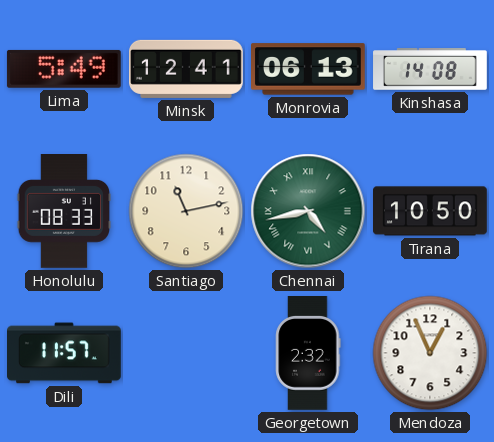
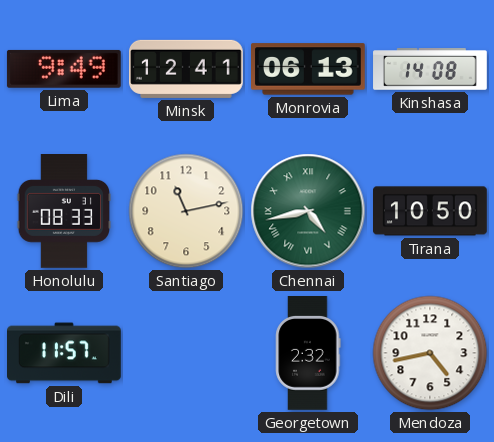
Lima: 5:49 -> 9:49
Mendoza: 12:56 -> 4:43
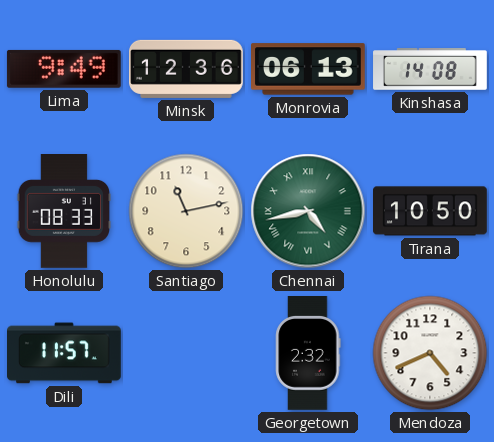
Minsk: 12:41 -> 12:36
Mendoza: 4:43 -> 4:41
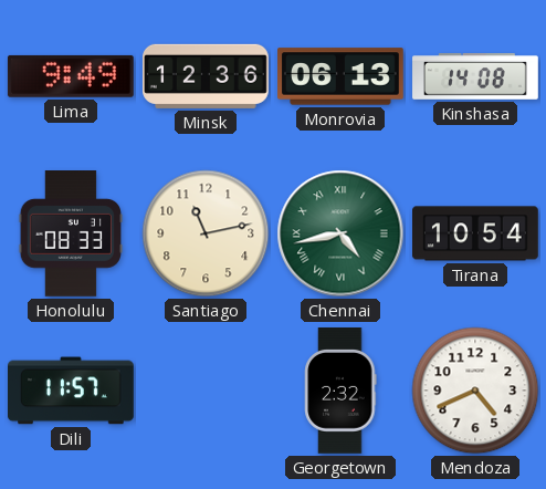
Tirana: 10:50 -> 10:54
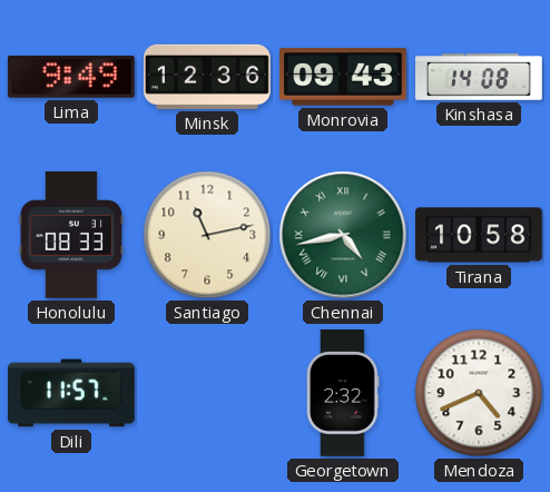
Monrovia: 06:13 -> 09:43
Tirana: 10:54 -> 10:58
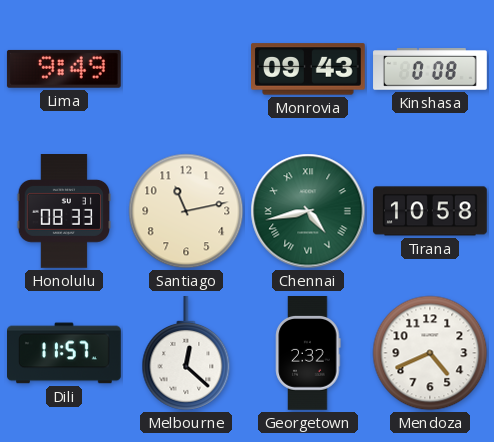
Minsk: 12:36 -> none
Kinshasa: 14:08 -> 0:08
Melbourne: none -> 12:22
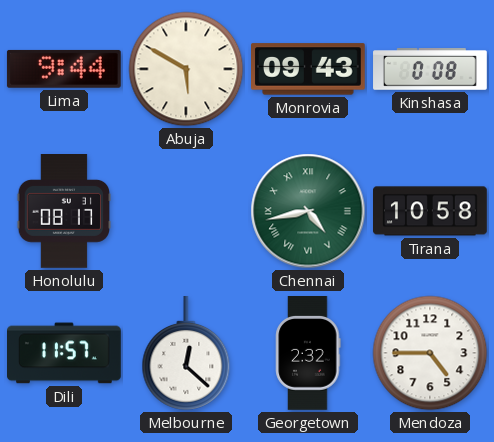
Lima: 9:49 -> 9:44
Abuja: none -> 5:50
Honolulu: 08:33 -> 08:17
Santiago: 11:13 -> none
Mendoza: 4:41 -> 4:45
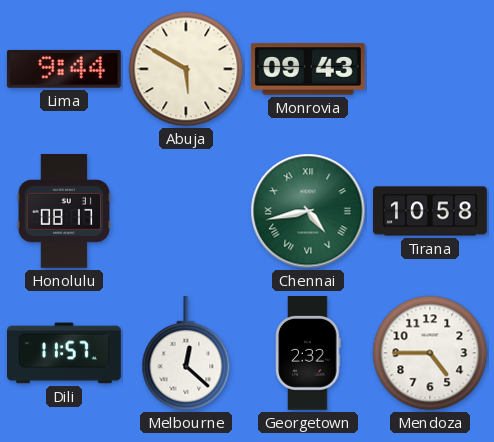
Kinshasa: 0:08 -> none
